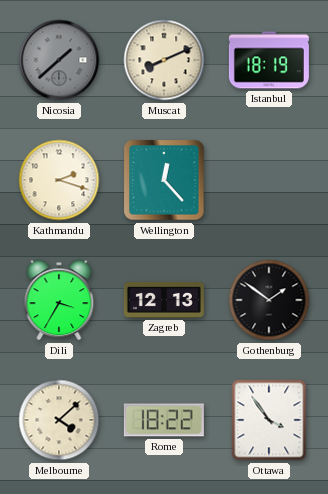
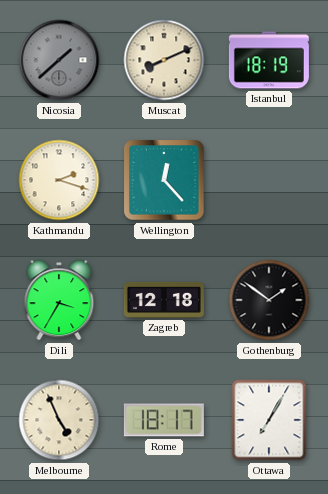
Zagreb: 12:13 -> 12:18
Melbourne: 4:08 -> 4:56
Rome: 18:22 -> 18:17
Ottawa: 3:54 -> 7:05
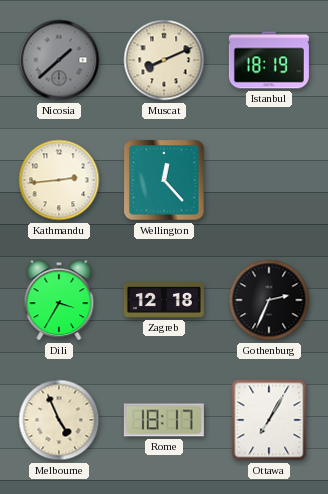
Kathmandu: 2:18 -> 2:44
Gothenburg: 1:51 -> 2:34
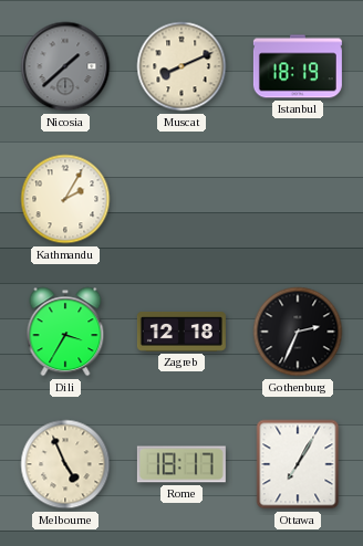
Kathmandu: 2:44 -> 2:05
Wellington: 12:23 -> none
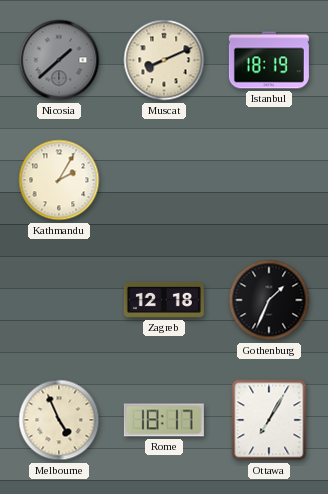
Dili: 3:35 -> none
Gothenburg: 2:34 -> 1:34
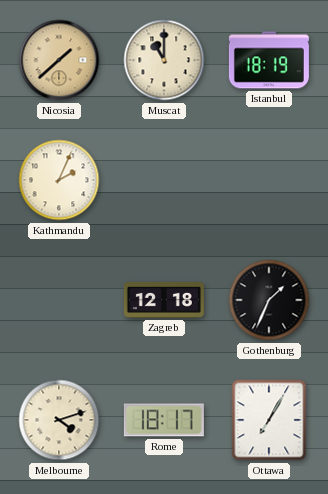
Nicosia dial: grey -> champagne
Muscat: 8:11 -> 11:00
Kathmandu: 2:05 -> 2:04
Melbourne: 4:56 -> 4:12
